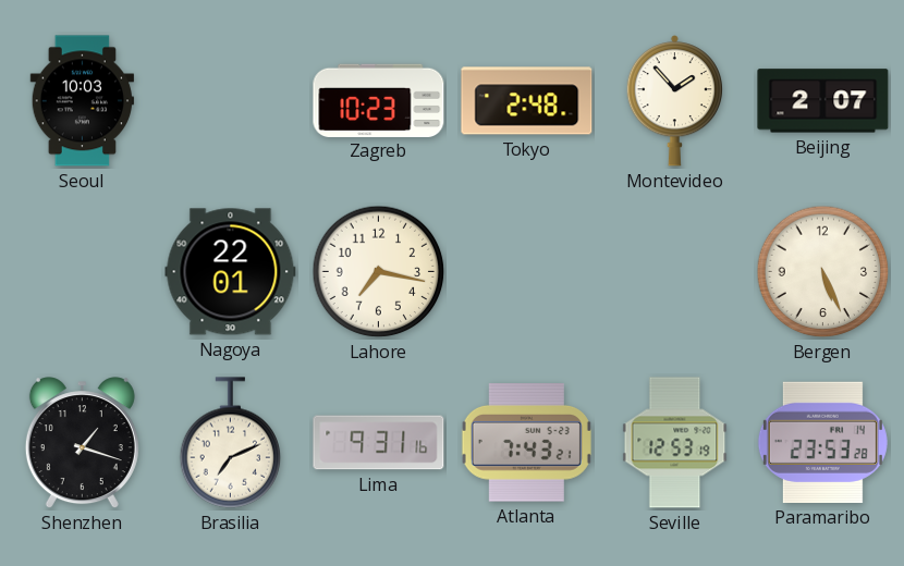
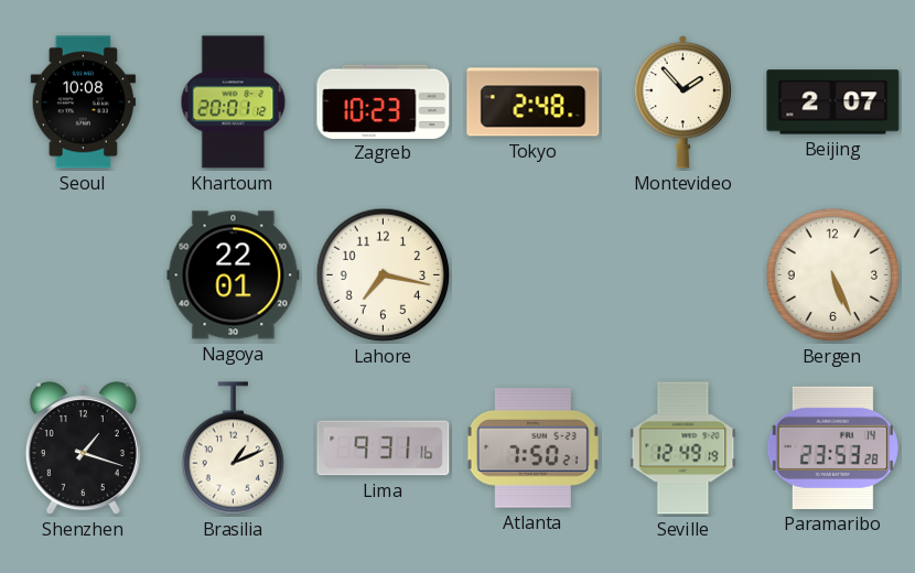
Seoul: 10:03 -> 10:08
Khartoum: none -> 20:01
Brasilia: 7:11 -> 1:11
Atlanta: 7:43 -> 7:50
Seville: 12:53 -> 12:49
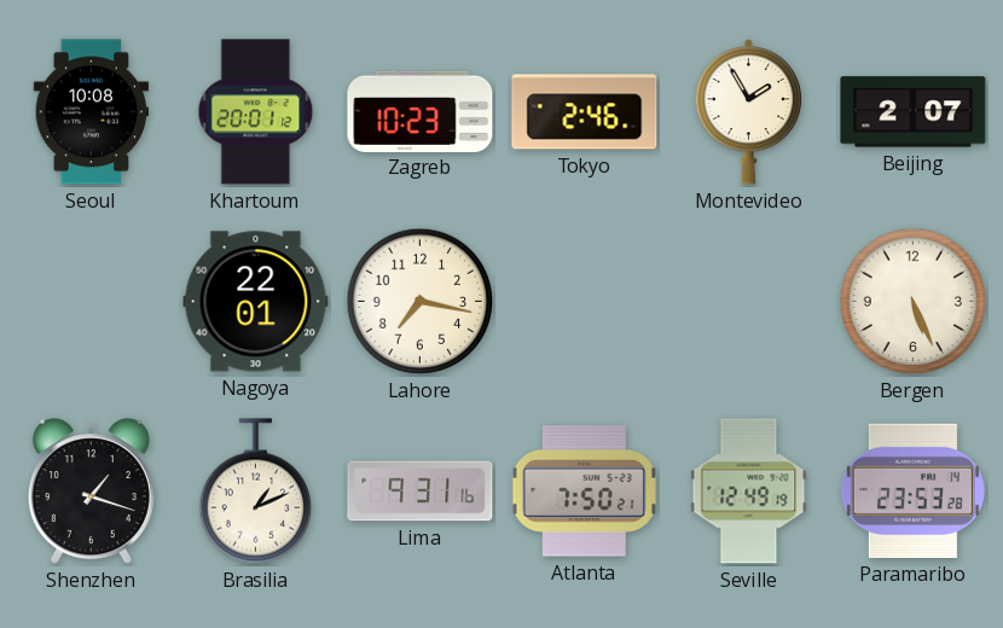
Tokyo: 2:48 -> 2:46
Montevideo: 1:53 -> 1:55
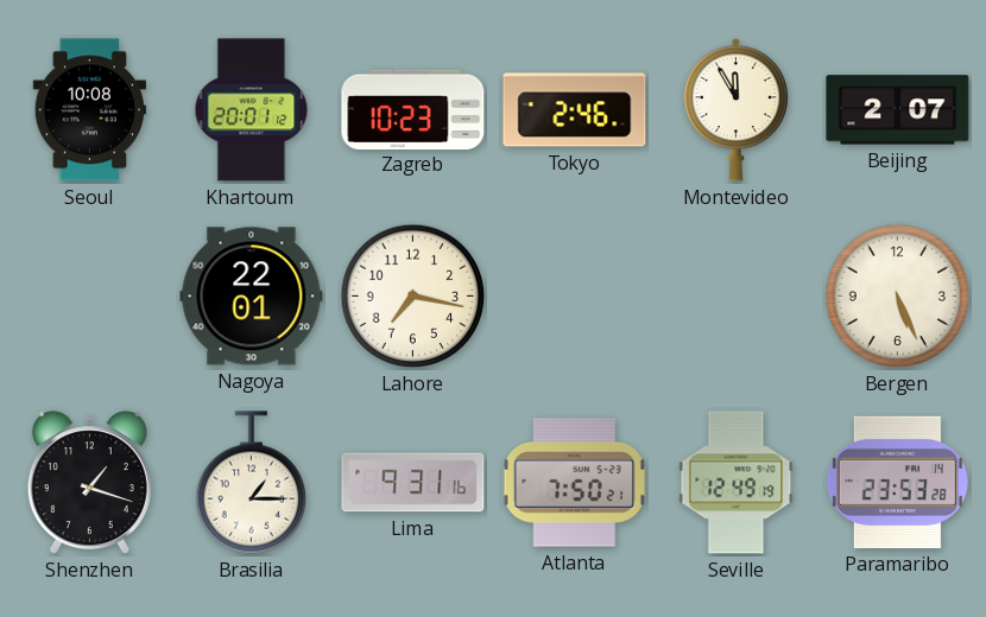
Montevideo: 1:55 -> 11:55
Brasilia: 1:11 -> 1:15
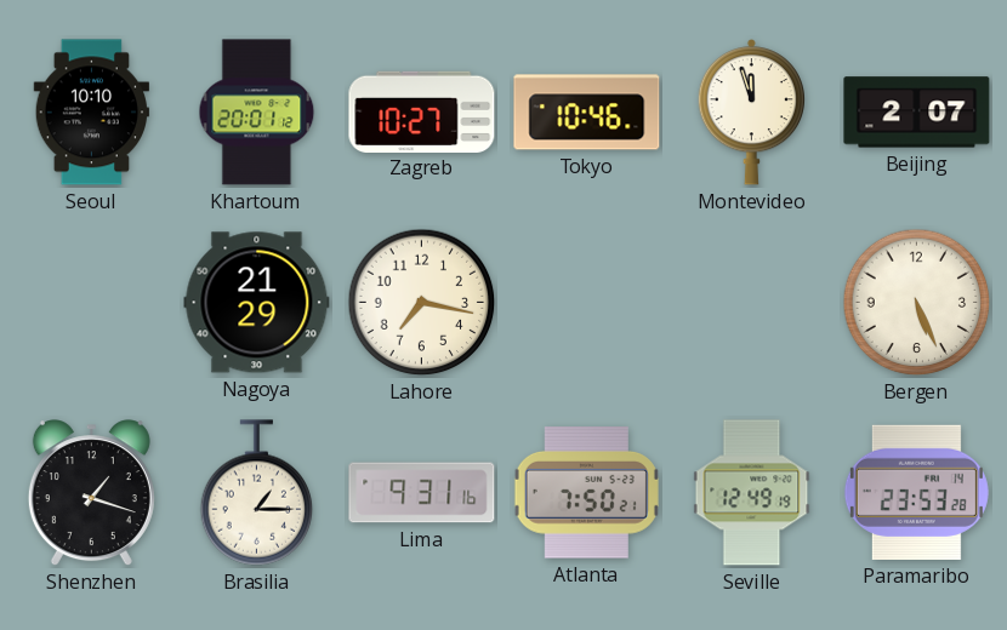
Seoul: 10:08 -> 10:10
Zagreb: 10:23 -> 10:27
Tokyo: 2:46 -> 10:46
Montevideo: 11:55 -> 11:57
Nagoya: 22:01 -> 21:29
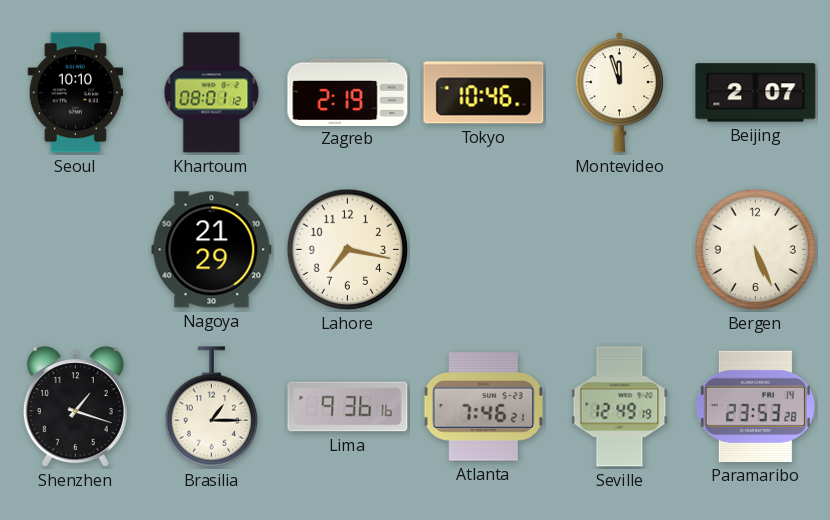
Khartoum: 20:01 -> 08:01
Zagreb: 10:27 -> 2:19
Lima: 9:31 -> 9:36
Atlanta: 7:50 -> 7:46
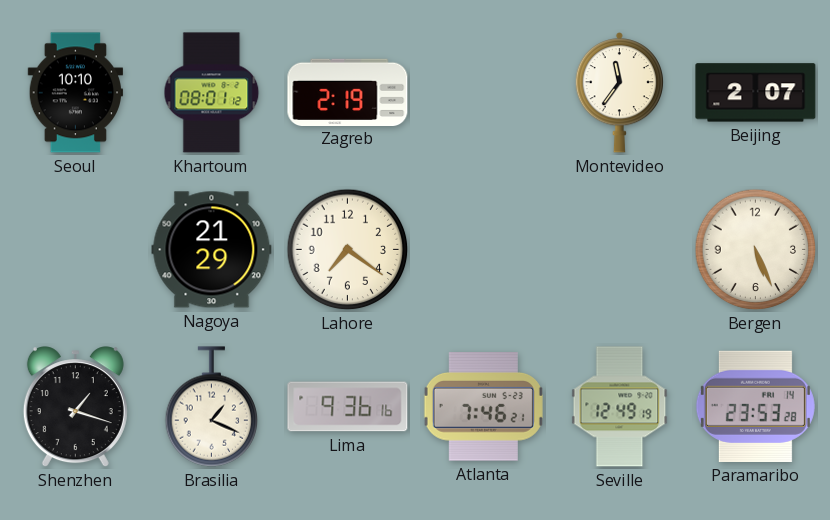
Tokyo: 10:46 -> none
Montevideo: 11:57 -> 11:36
Lahore: 7:17 -> 7:21
Brasilia: 1:15 -> 1:19
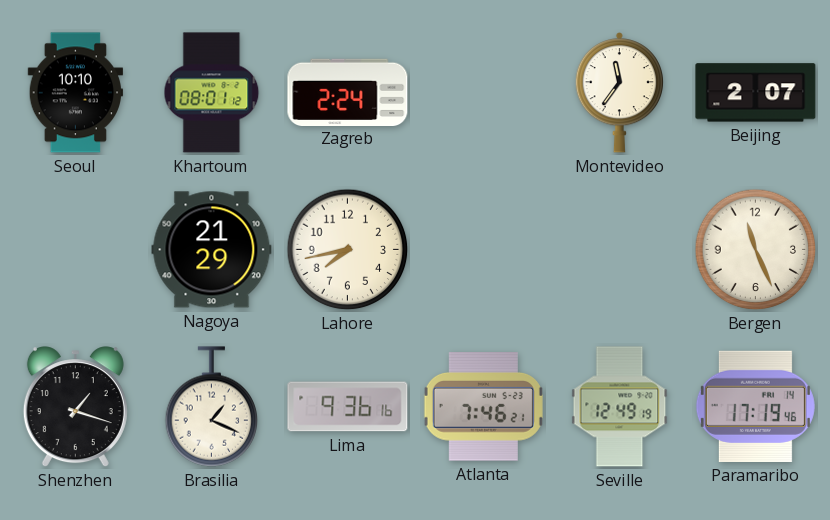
Zagreb: 2:19 -> 2:24
Lahore: 7:21 -> 7:43
Bergen: 5:26 -> 11:26
Paramaribo: 23:53 -> 17:19
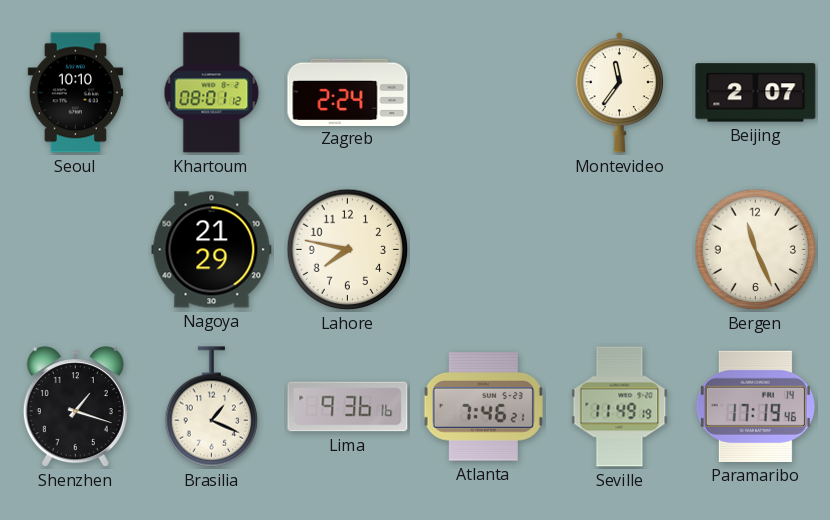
Lahore: 7:43 -> 7:47
Seville: 12:49 -> 11:49
